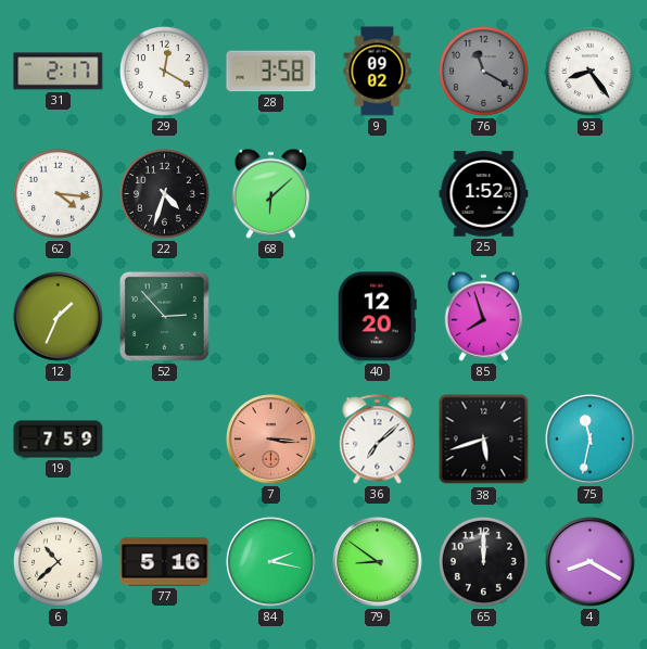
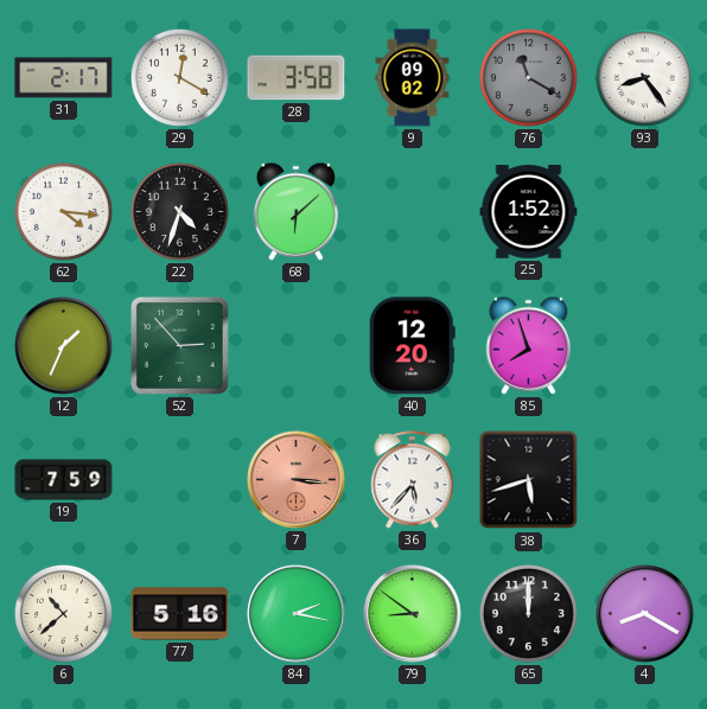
36: 7:08 -> 5:37
75: 11:32 -> none
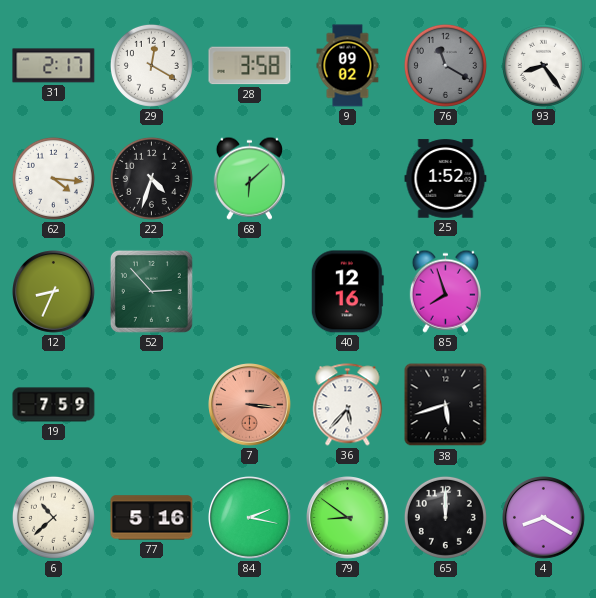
12: 1:34 -> 8:34
40: 12:20 -> 12:16
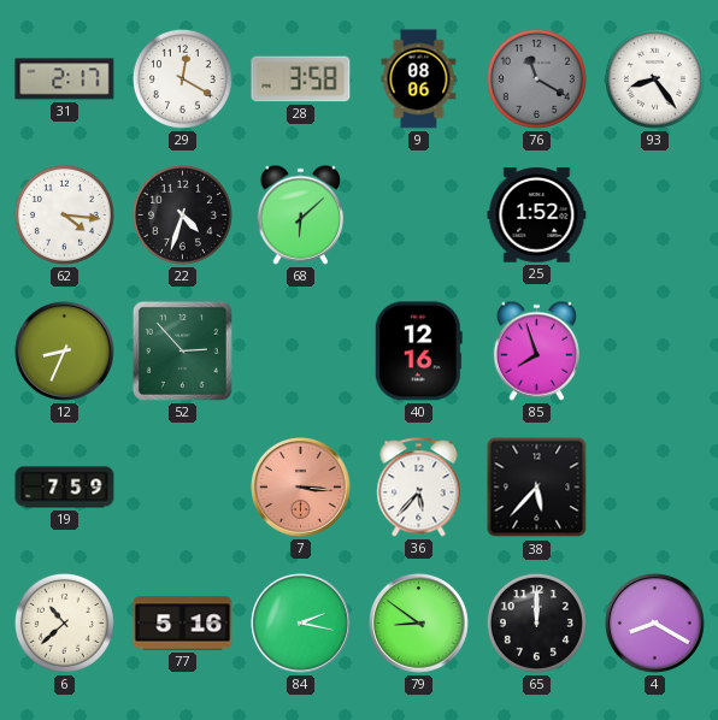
9: 09:02 -> 08:06
38: 5:42 -> 5:37
